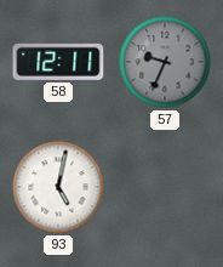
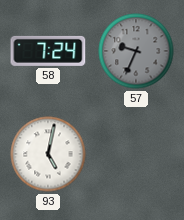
58: 12:11 -> 7:24
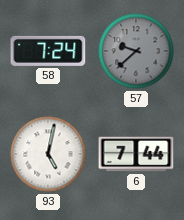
57: 9:34 -> 9:38
6: none -> 7:44
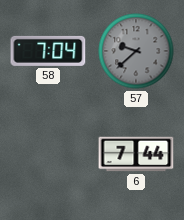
58: 7:24 -> 7:04
93: 5:02 -> none
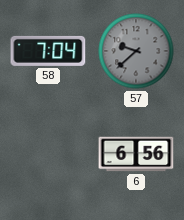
6: 7:44 -> 6:56
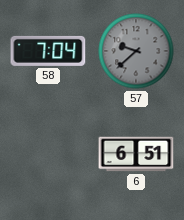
6: 6:56 -> 6:51
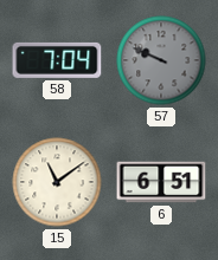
57: 9:38 -> 9:49
15: none -> 11:09
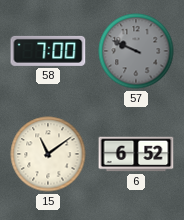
58: 7:04 -> 7:00
6: 6:51 -> 6:52
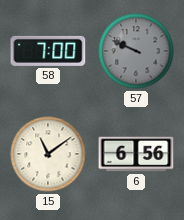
6: 6:52 -> 6:56
